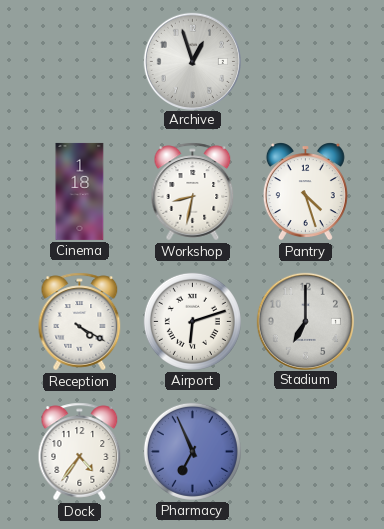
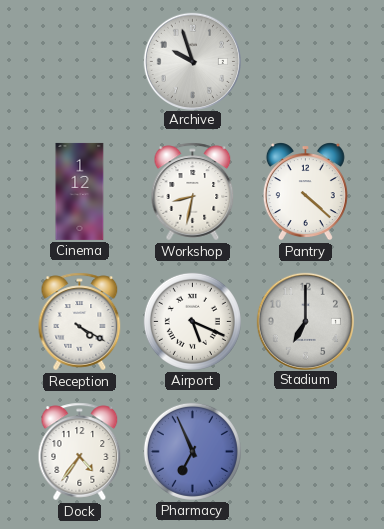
Archive: 12:57 -> 9:57
Cinema: 1:18 -> 1:12
Pantry: 4:27 -> 4:22
Airport: 6:12 -> 5:19
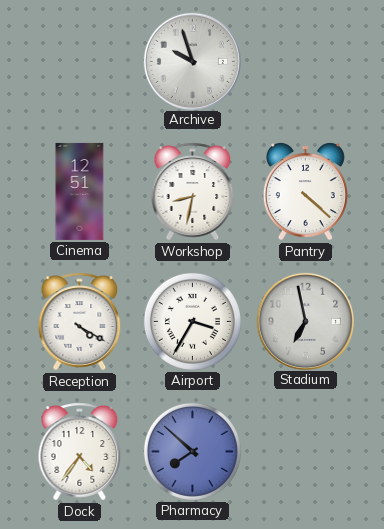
Cinema: 1:12 -> 12:51
Airport: 5:19 -> 3:35
Stadium: 7:00 -> 6:58
Pharmacy: 6:56 -> 7:52
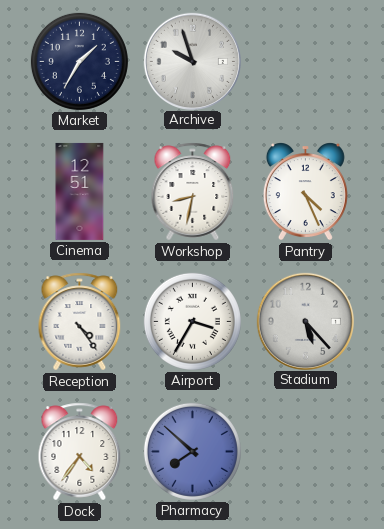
Market: none -> 1:35
Pantry: 4:22 -> 4:26
Reception: 4:20 -> 4:24
Stadium: 6:58 -> 5:23
